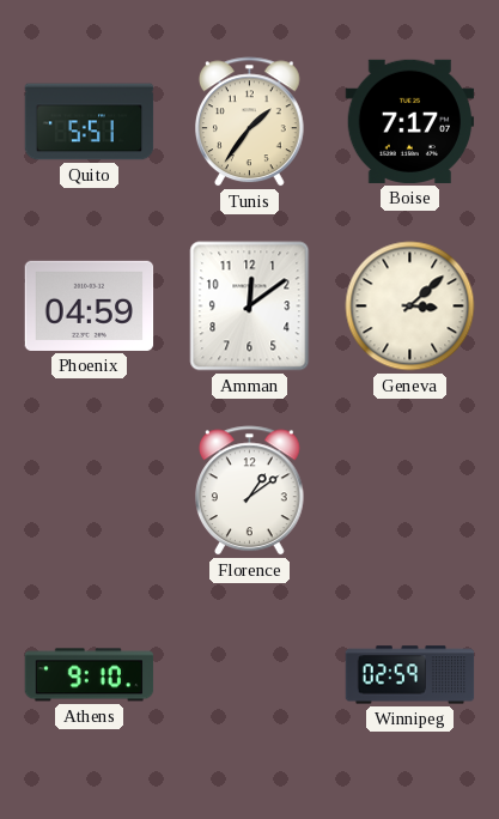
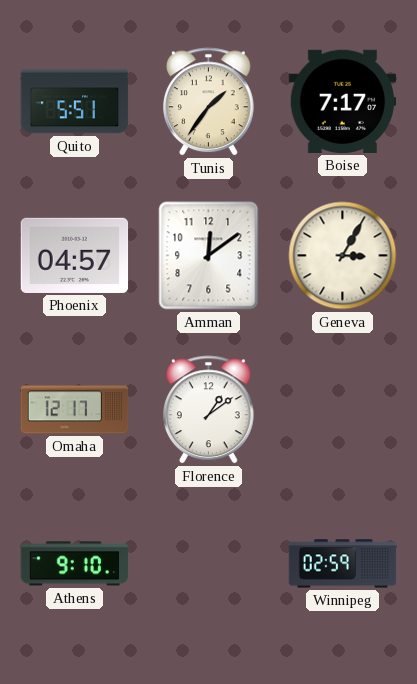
Phoenix: 04:59 -> 04:57
Geneva: 3:08 -> 3:05
Omaha: none -> 12:17
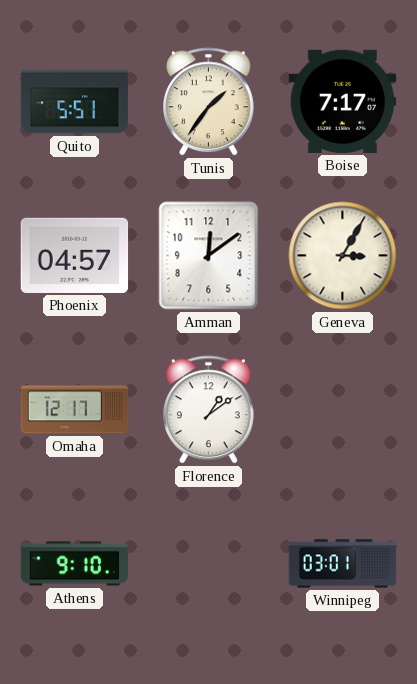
Winnipeg: 02:59 -> 03:01
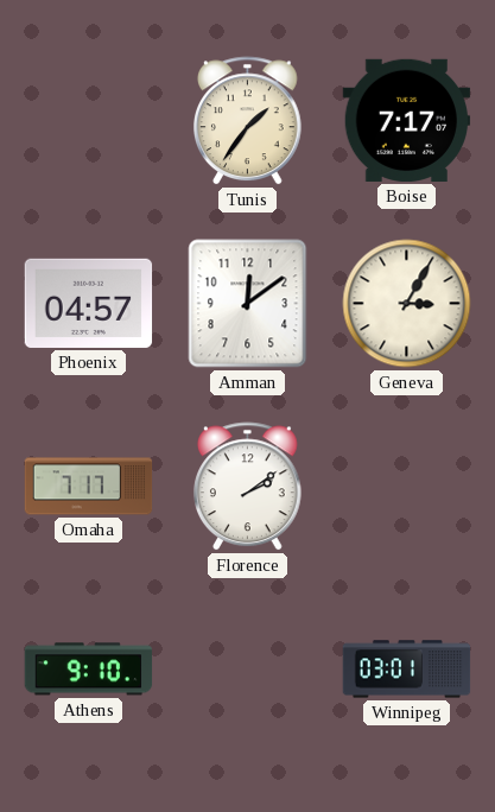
Quito: 5:51 -> none
Omaha: 12:17 -> 7:17
Florence: 1:09 -> 2:09
